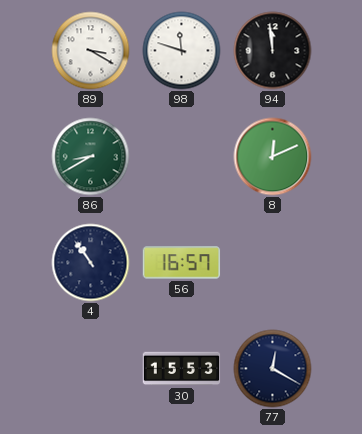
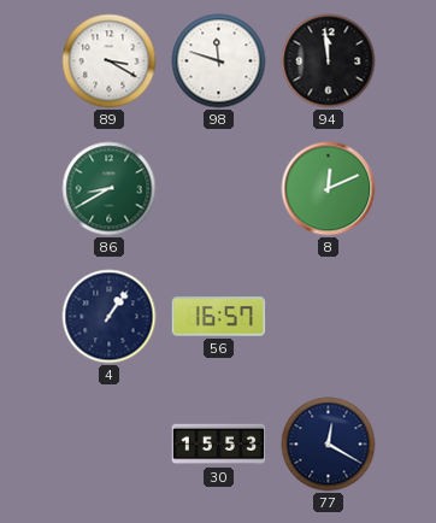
4: 10:54 -> 1:06
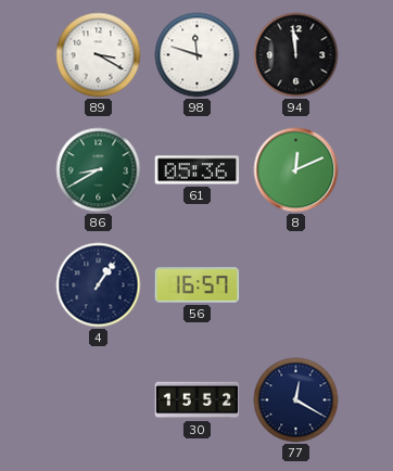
61: none -> 05:36
30: 15:53 -> 15:52
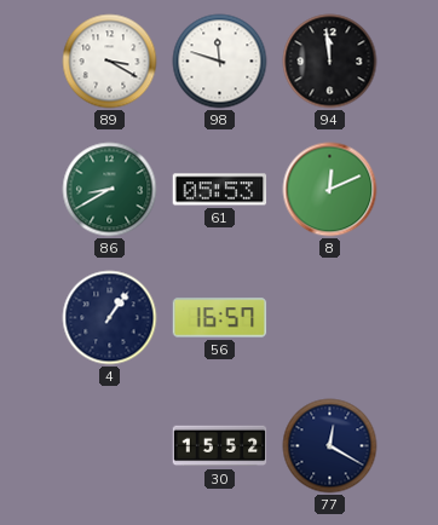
61: 05:36 -> 05:53
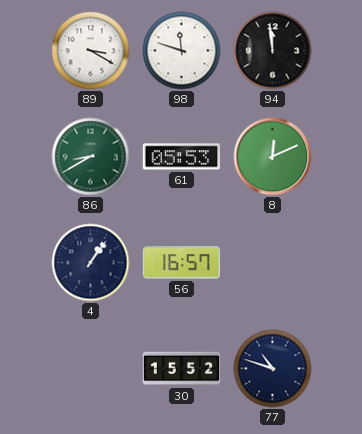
77: 12:20 -> 10:48
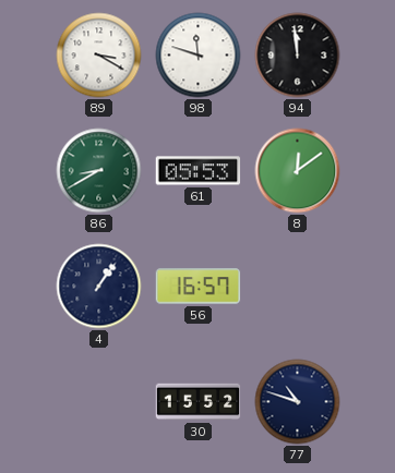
8: 12:11 -> 12:09
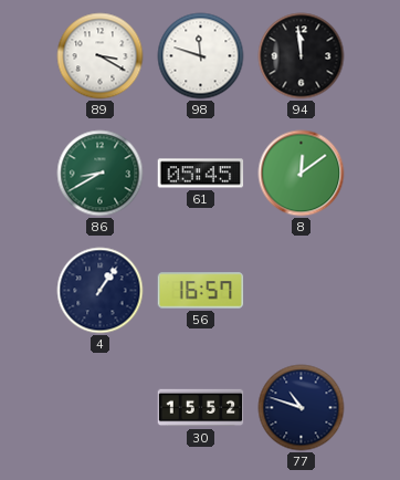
61: 05:53 -> 05:45
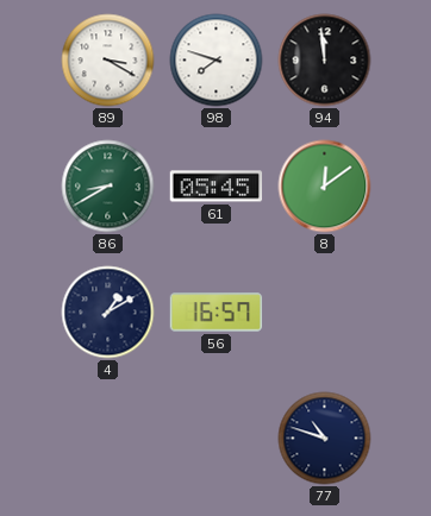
98: 11:48 -> 7:48
4: 1:06 -> 1:10
30: 15:52 -> none
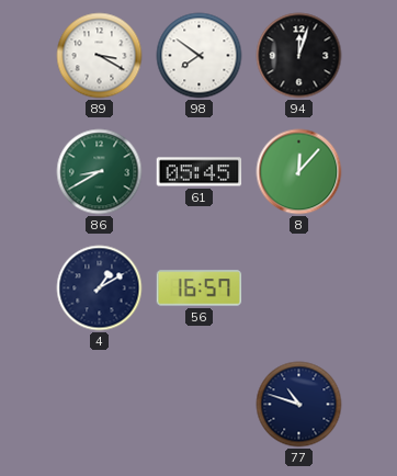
98: 7:48 -> 7:51
94: 11:59 -> 12:03
8: 12:09 -> 12:07
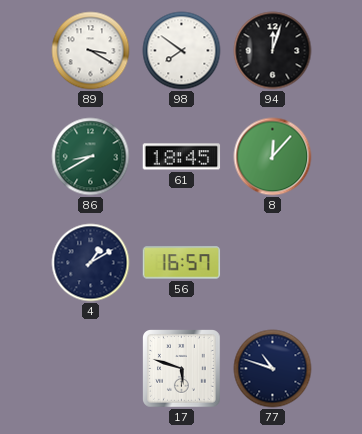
61: 05:45 -> 18:45
17: none -> 5:48
